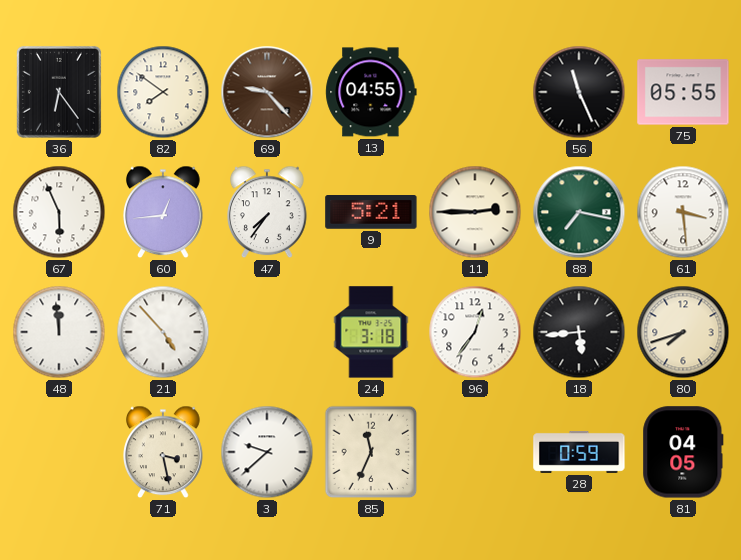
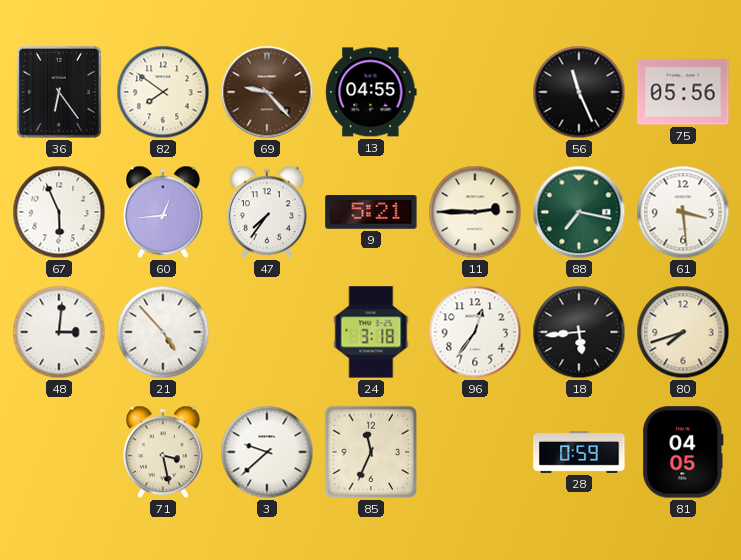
75: 05:55 -> 05:56
48: 11:59 -> 3:01
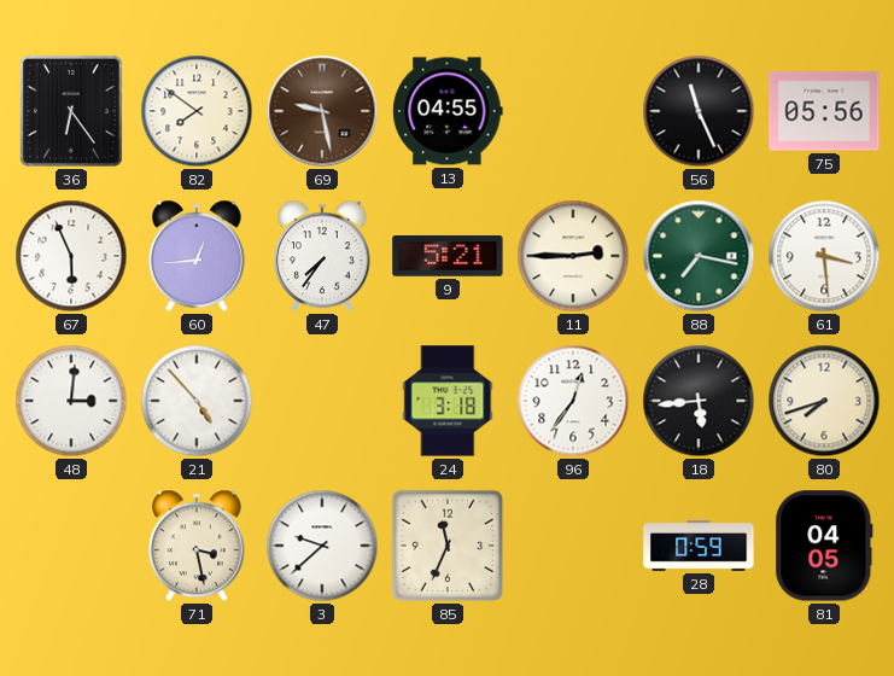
69: 9:23 -> 9:28
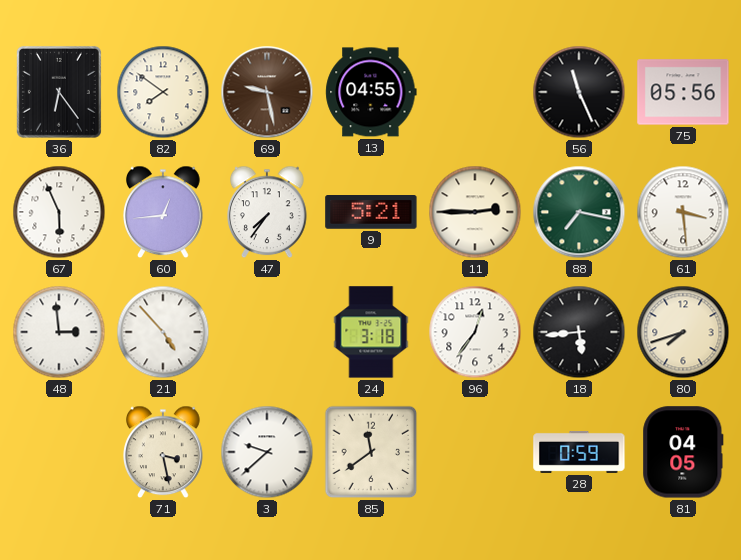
48: 3:01 -> 2:59
85: 11:34 -> 11:39
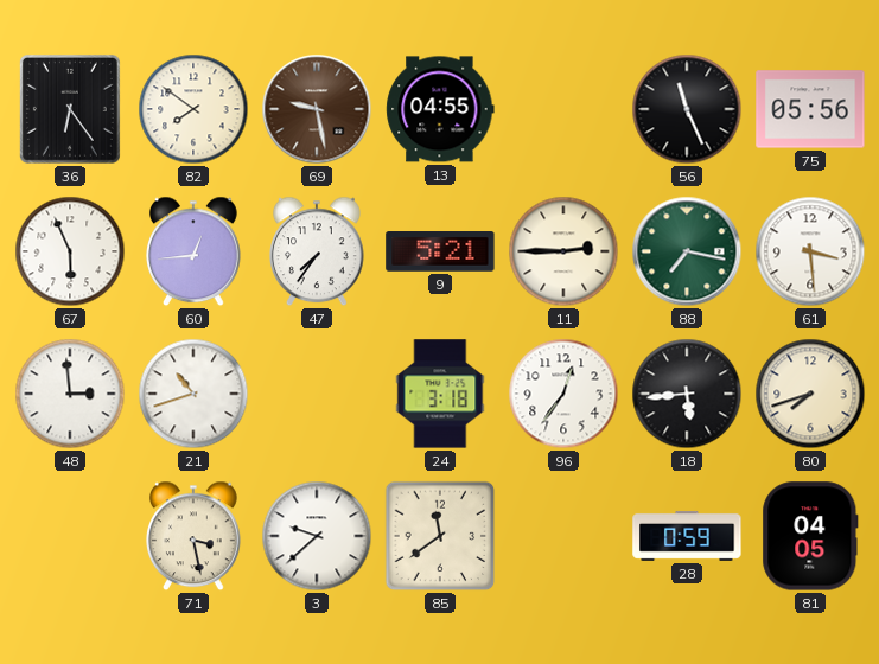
21: 4:53 -> 10:42
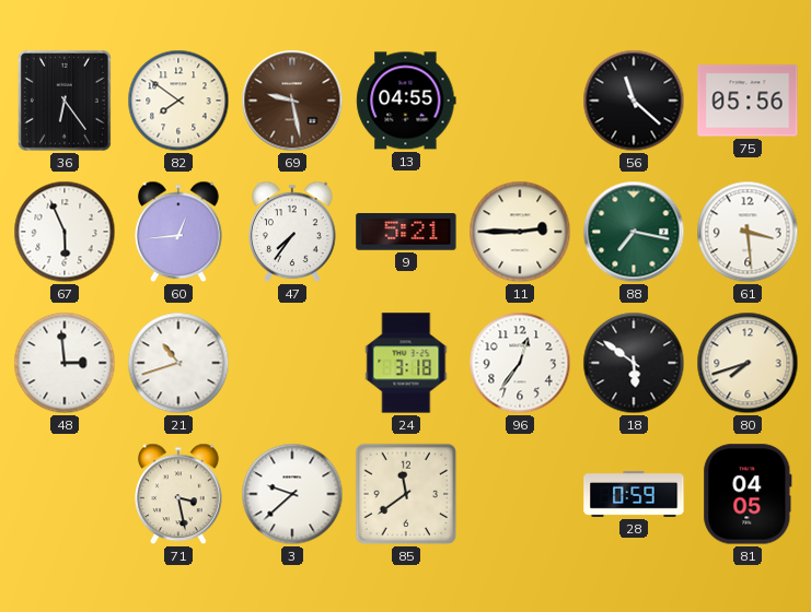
56: 11:26 -> 11:22
18: 5:44 -> 5:51
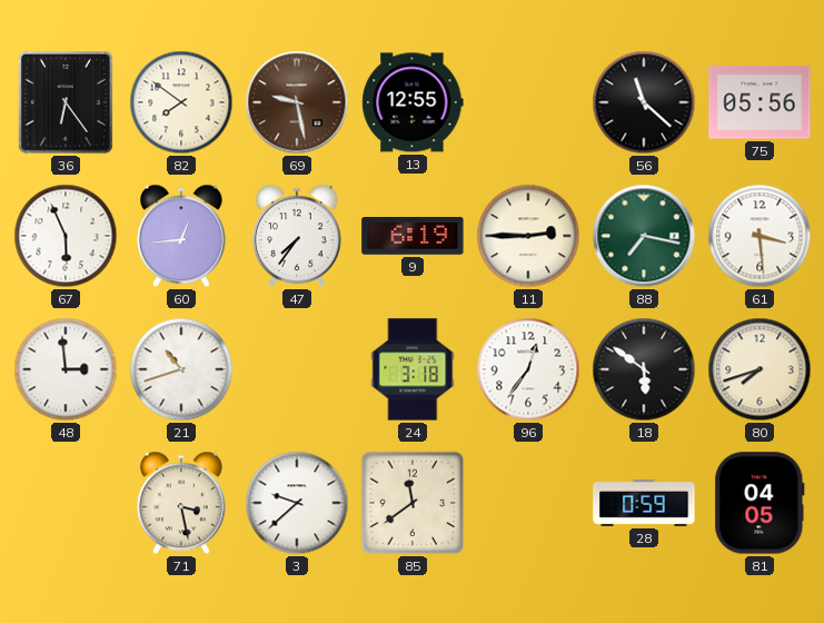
13: 04:55 -> 12:55
9: 5:21 -> 6:19
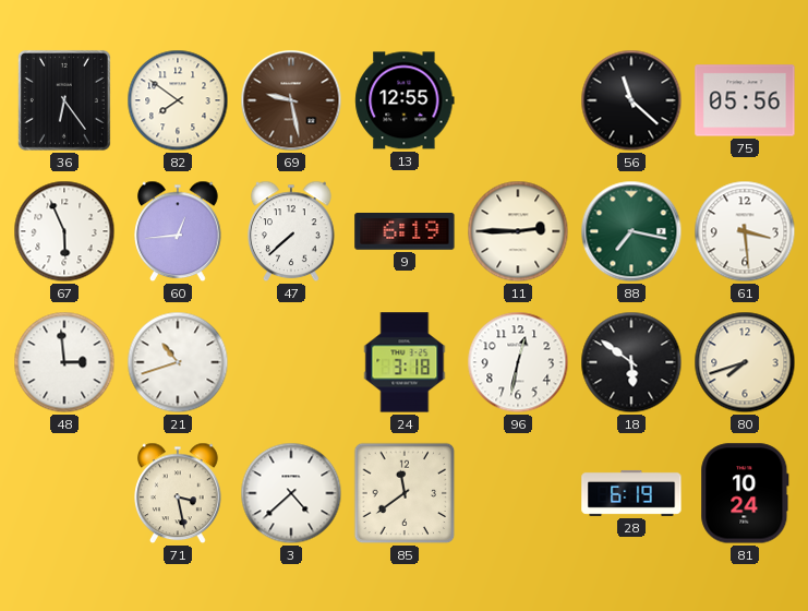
47: 7:36 -> 7:38
96: 12:36 -> 12:32
3: 9:38 -> 4:38
28: 0:59 -> 6:19
81: 04:05 -> 10:24
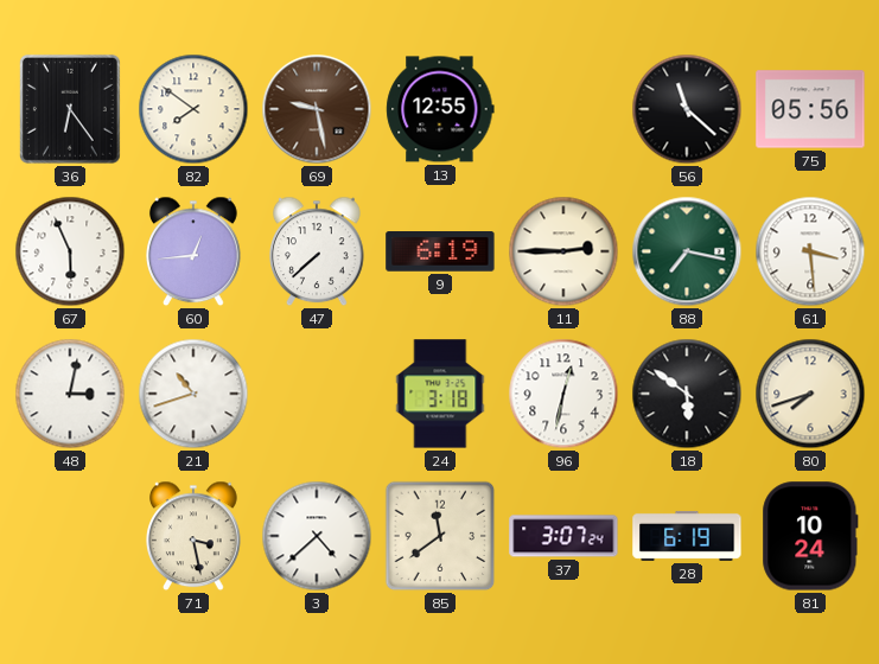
48: 2:59 -> 3:02
37: none -> 3:07
